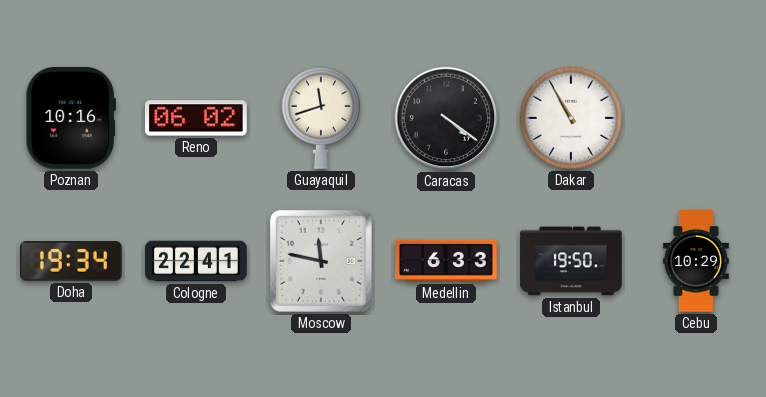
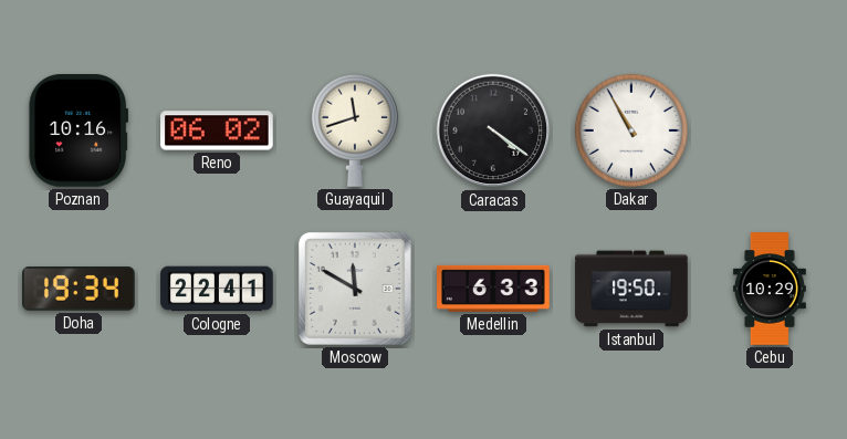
Moscow: 11:47 -> 11:50
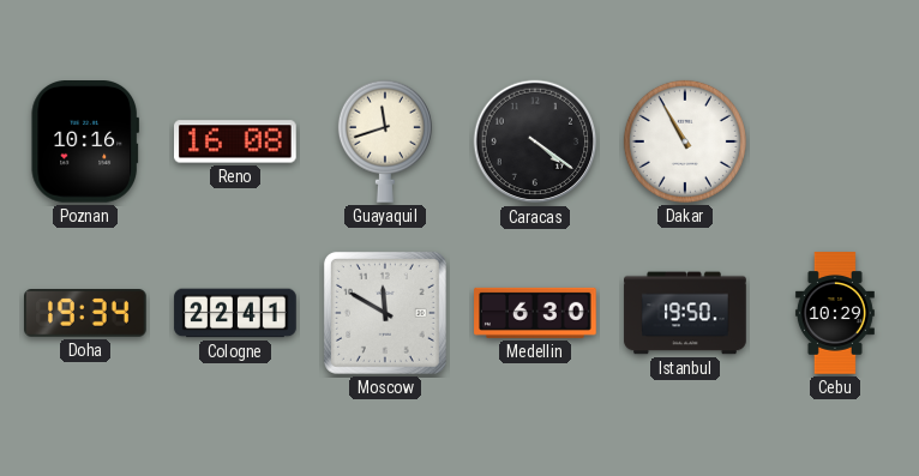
Reno: 06:02 -> 16:08
Medellin: 6:33 -> 6:30
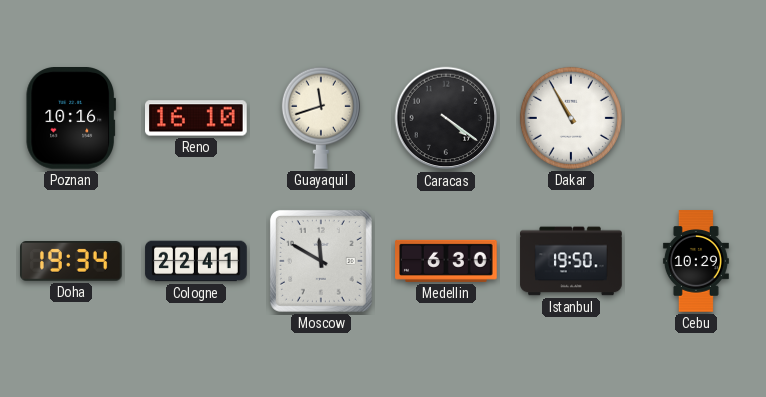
Reno: 16:08 -> 16:10
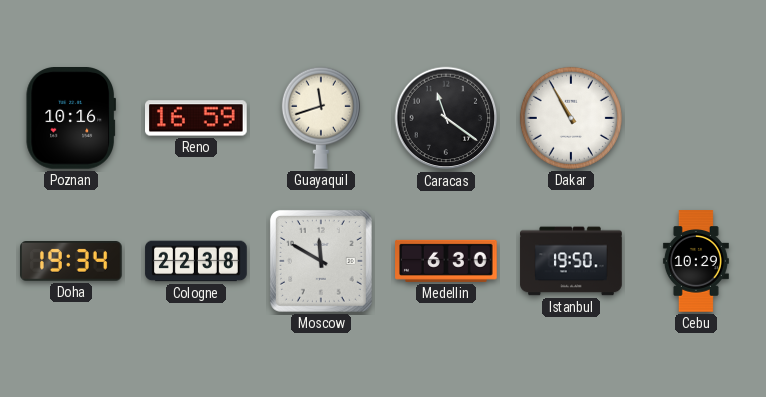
Reno: 16:10 -> 16:59
Caracas: 4:21 -> 11:21
Cologne: 22:41 -> 22:38
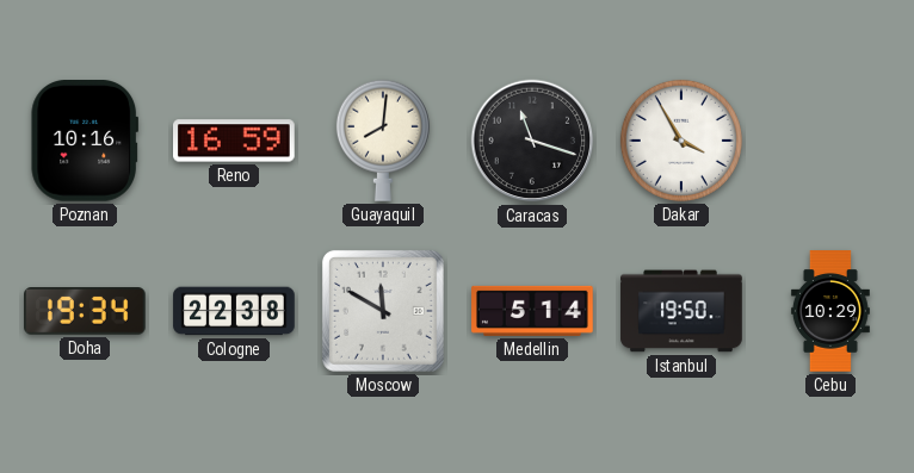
Guayaquil: 11:42 -> 8:01
Caracas: 11:21 -> 11:18
Dakar: 10:55 -> 3:55
Medellin: 6:30 -> 5:14
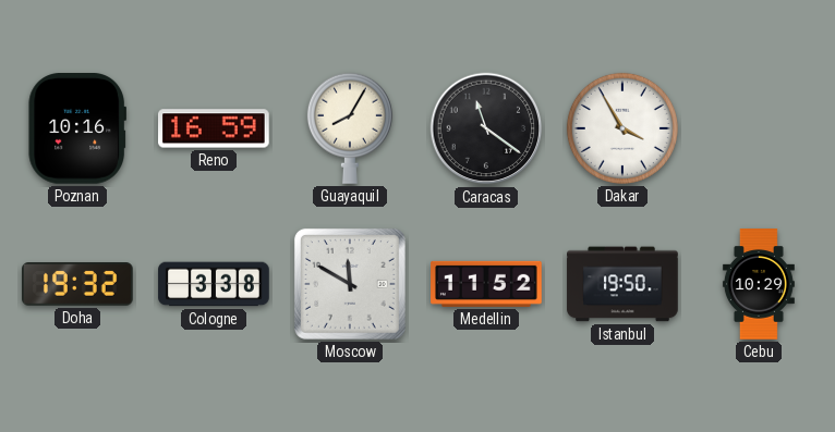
Guayaquil: 8:01 -> 8:05
Caracas: 11:18 -> 11:21
Doha: 19:34 -> 19:32
Cologne: 22:38 -> 3:38
Medellin: 5:14 -> 11:52
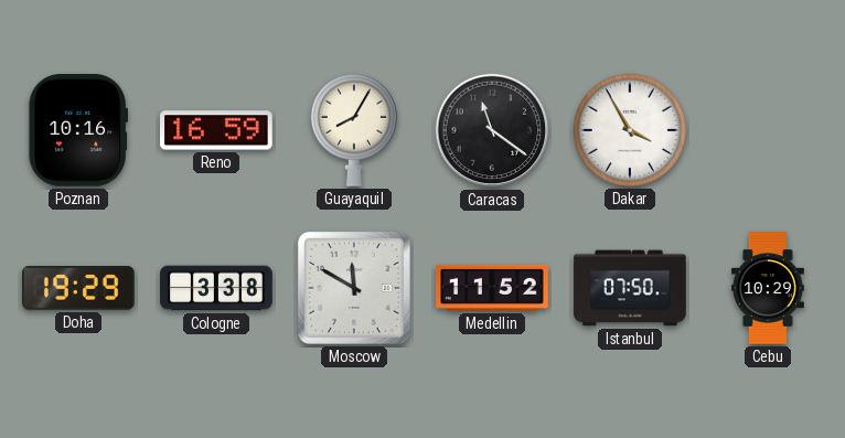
Doha: 19:32 -> 19:29
Istanbul: 19:50 -> 07:50
